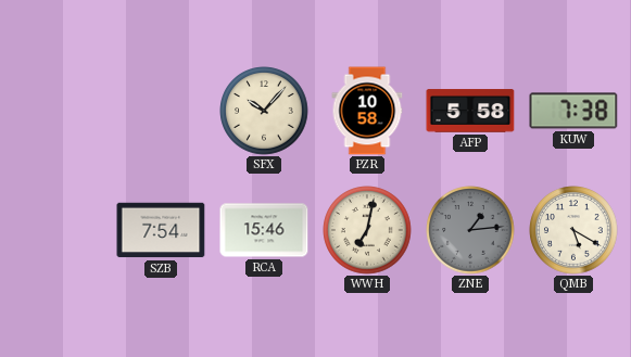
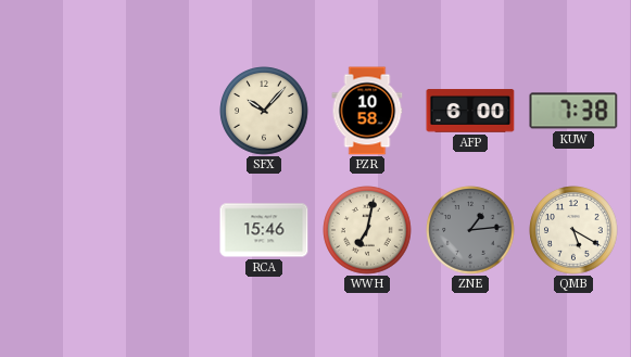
AFP: 5:58 -> 6:00
SZB: 7:54 -> none
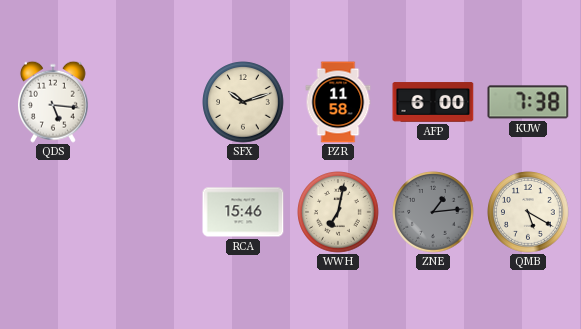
QDS: none -> 5:16
SFX: 10:07 -> 10:12
PZR: 10:58 -> 11:58
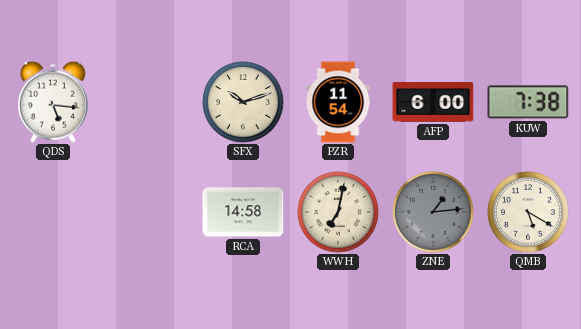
PZR: 11:58 -> 11:54
RCA: 15:46 -> 14:58
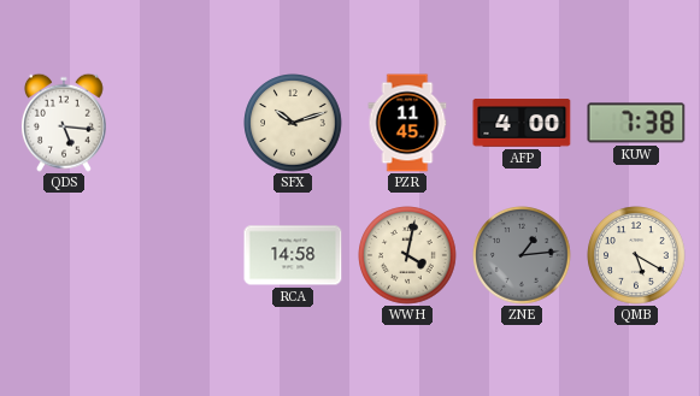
PZR: 11:54 -> 11:45
AFP: 6:00 -> 4:00
WWH: 7:02 -> 4:02
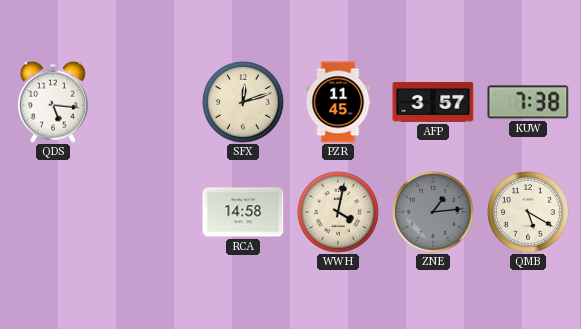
SFX: 10:12 -> 12:12
AFP: 4:00 -> 3:57
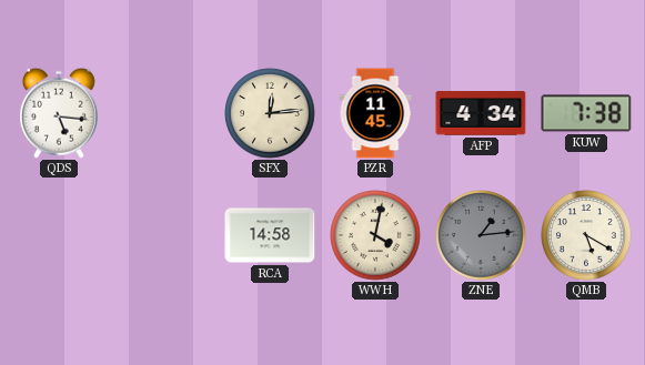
SFX: 12:12 -> 12:14
AFP: 3:57 -> 4:34
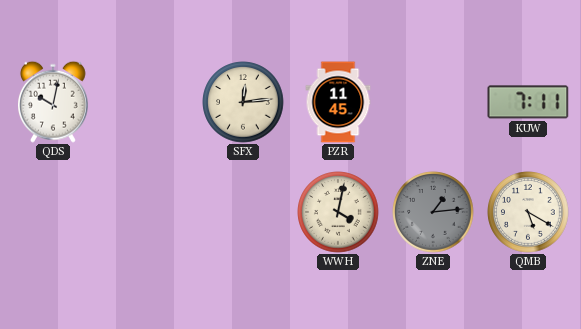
QDS: 5:16 -> 10:02
AFP: 4:34 -> none
KUW: 7:38 -> 7:11
RCA: 14:58 -> none
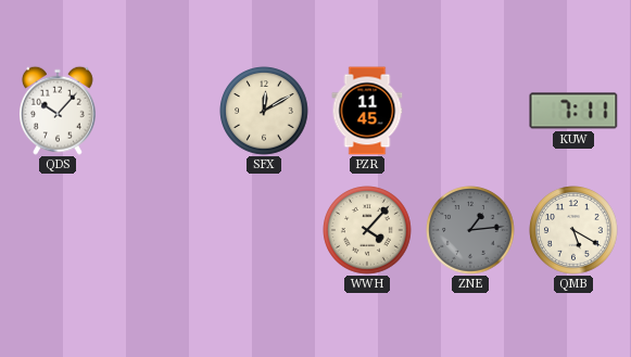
QDS: 10:02 -> 10:07
SFX: 12:14 -> 12:10
WWH: 4:02 -> 4:07
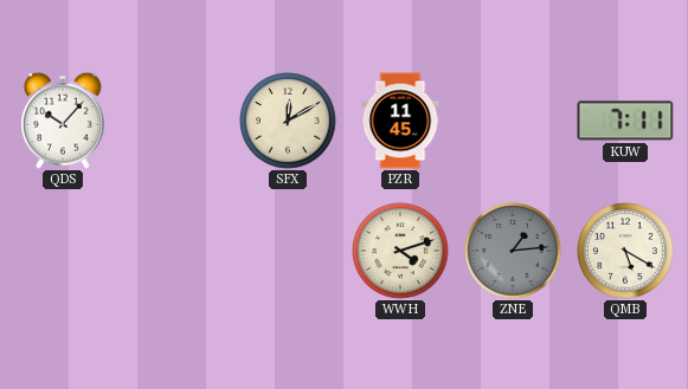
WWH: 4:07 -> 4:12
